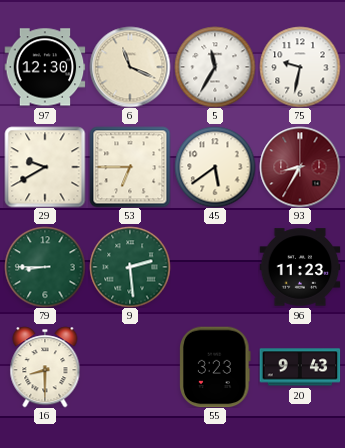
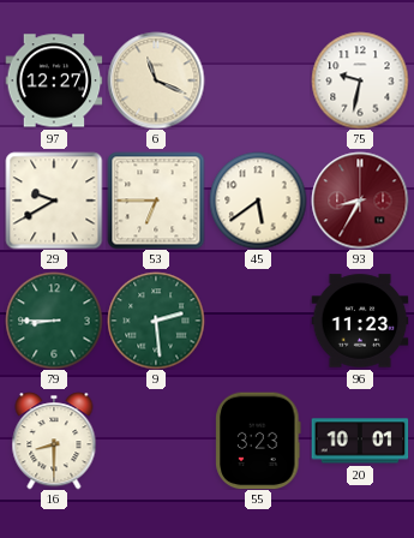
97: 12:30 -> 12:27
5: 11:35 -> none
20: 9:43 -> 10:01
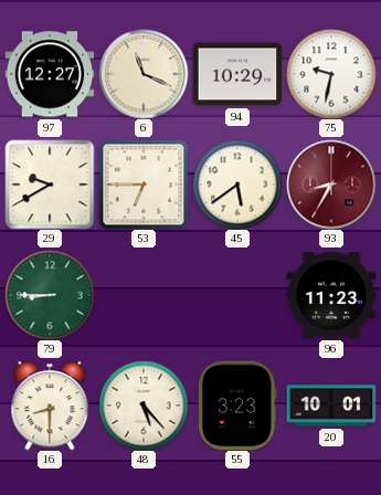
94: none -> 10:29
9: 2:29 -> none
48: none -> 5:23
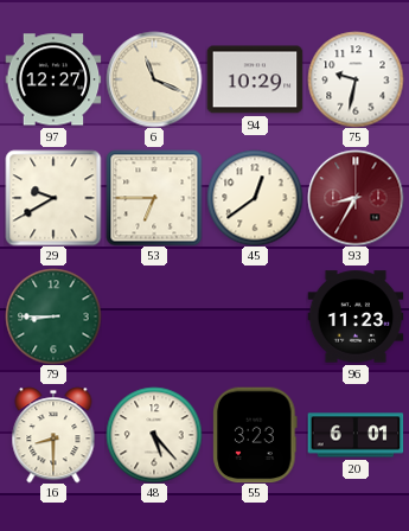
45: 5:39 -> 12:39
20: 10:01 -> 6:01
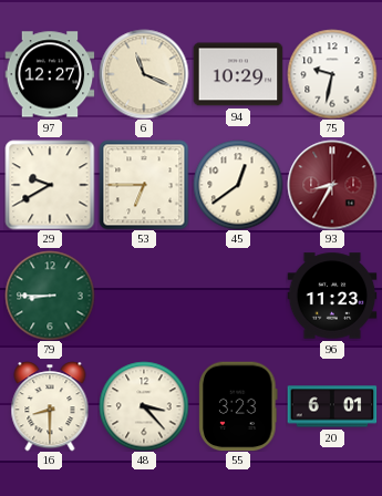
48: 5:23 -> 3:23
